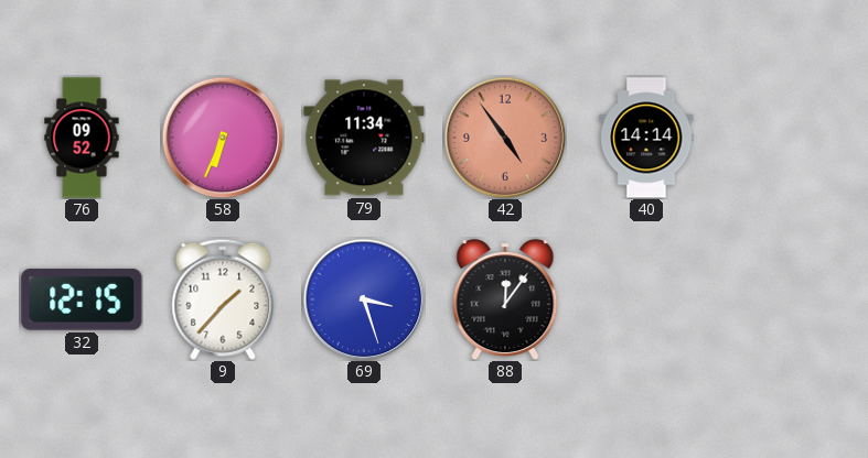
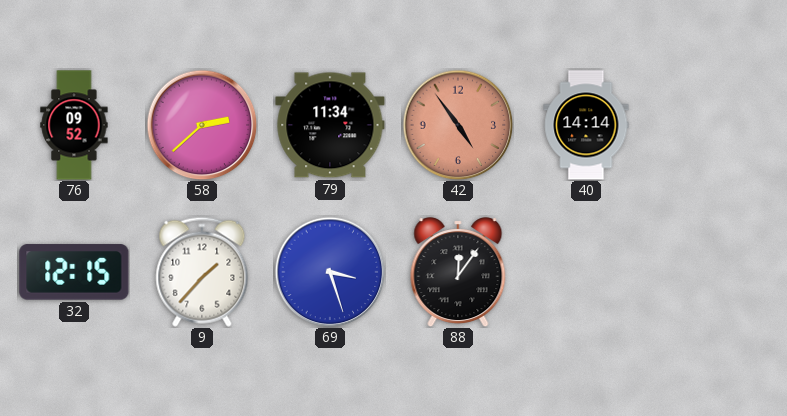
58: 6:34 -> 2:38
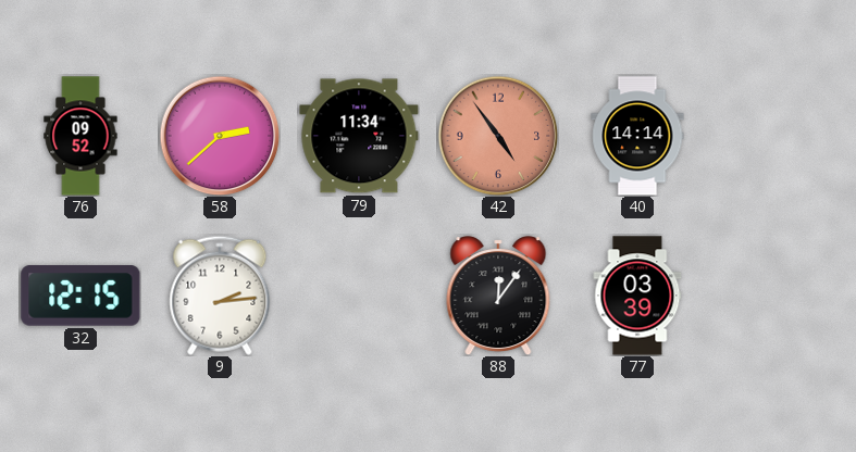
9: 1:37 -> 2:14
69: 3:27 -> none
77: none -> 03:39
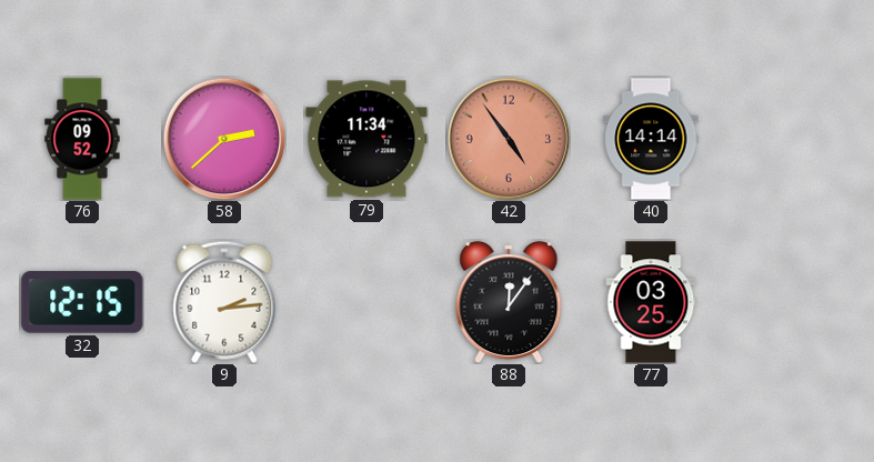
77: 03:39 -> 03:25
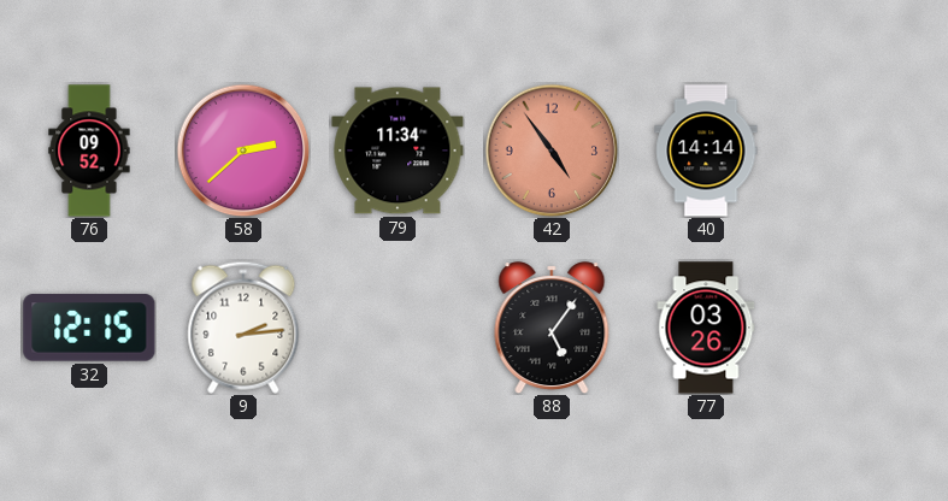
88: 12:06 -> 5:06
77: 03:25 -> 03:26
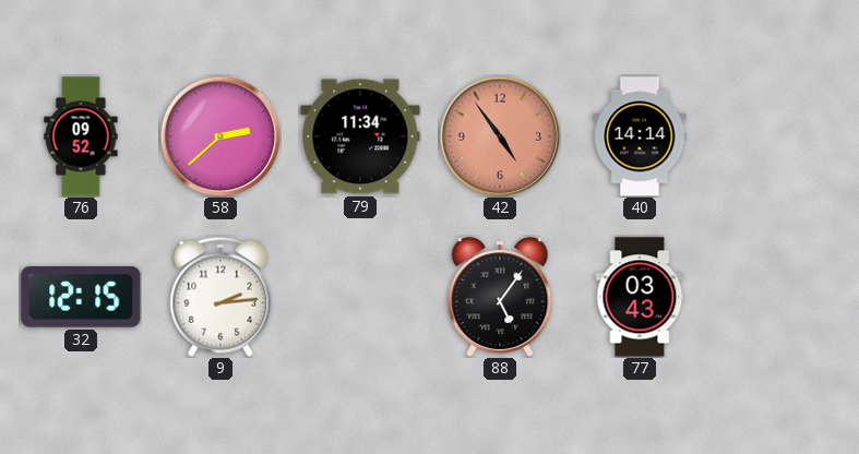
77: 03:26 -> 03:43
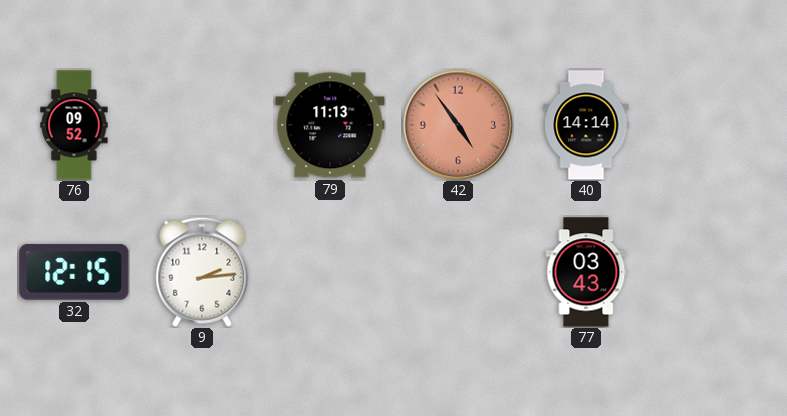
58: 2:38 -> none
79: 11:34 -> 11:13
88: 5:06 -> none
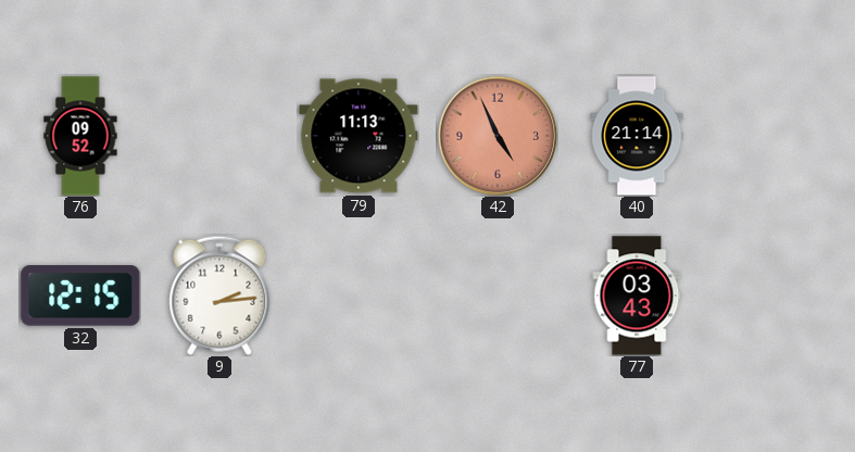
42: 4:54 -> 4:56
40: 14:14 -> 21:14
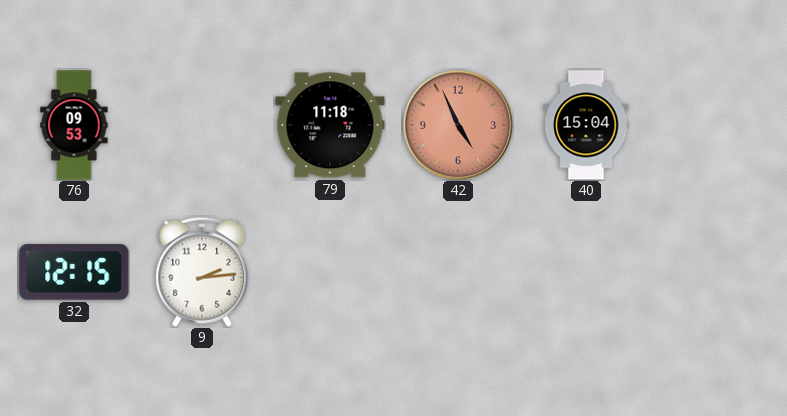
76: 09:52 -> 09:53
79: 11:13 -> 11:18
40: 21:14 -> 15:04
77: 03:43 -> none
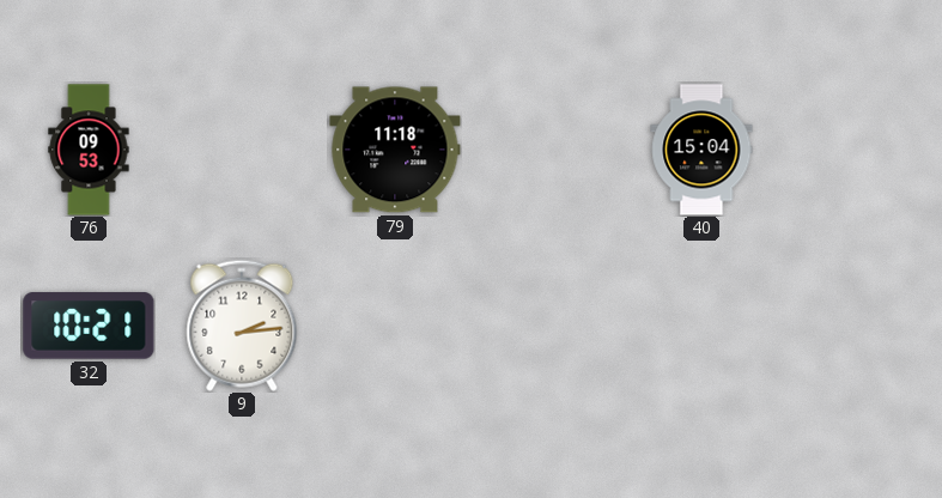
42: 4:56 -> none
32: 12:15 -> 10:21
